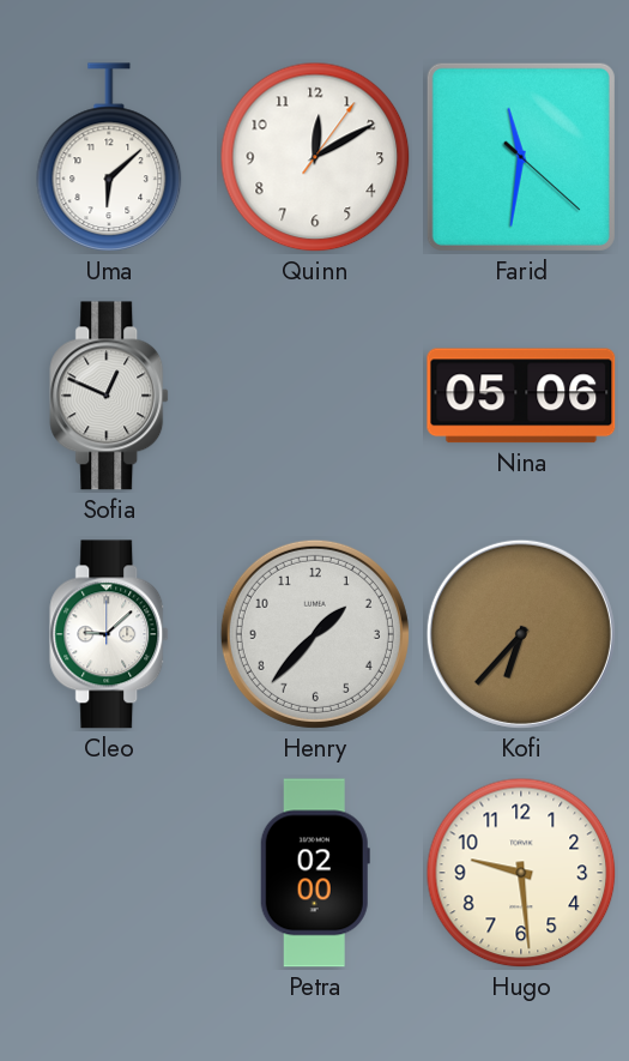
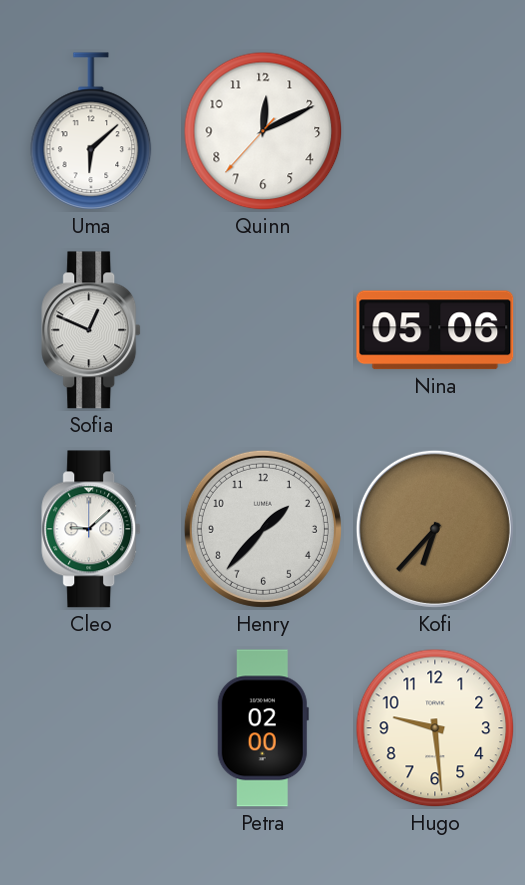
Quinn: 12:10:06 -> 12:10:37
Farid: 11:31 -> none
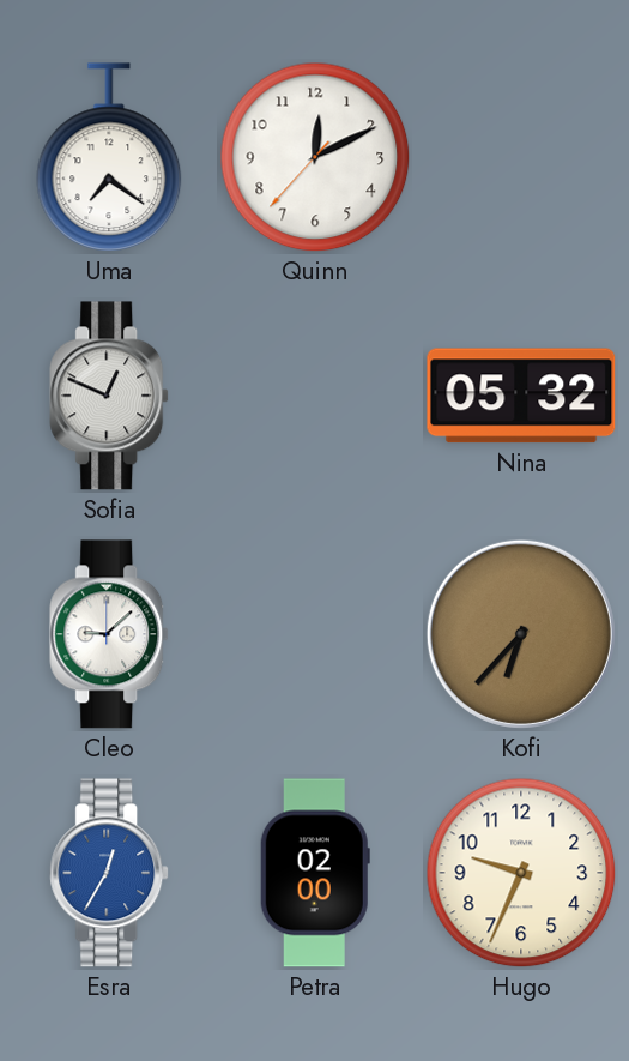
Uma: 6:08 -> 7:21
Nina: 05:06 -> 05:32
Henry: 1:37 -> none
Esra: none -> 12:35
Hugo: 9:29 -> 9:34
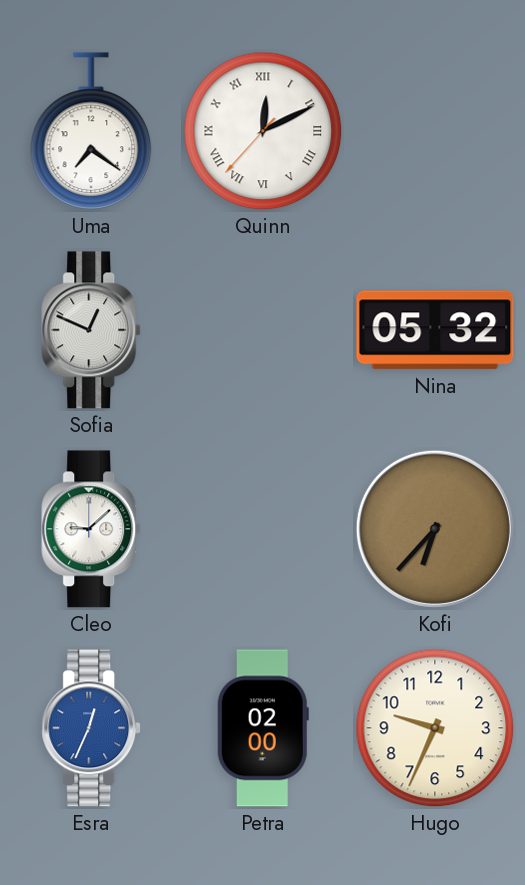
Quinn numerals: Arabic -> Roman
Esra: 12:35 -> 12:34
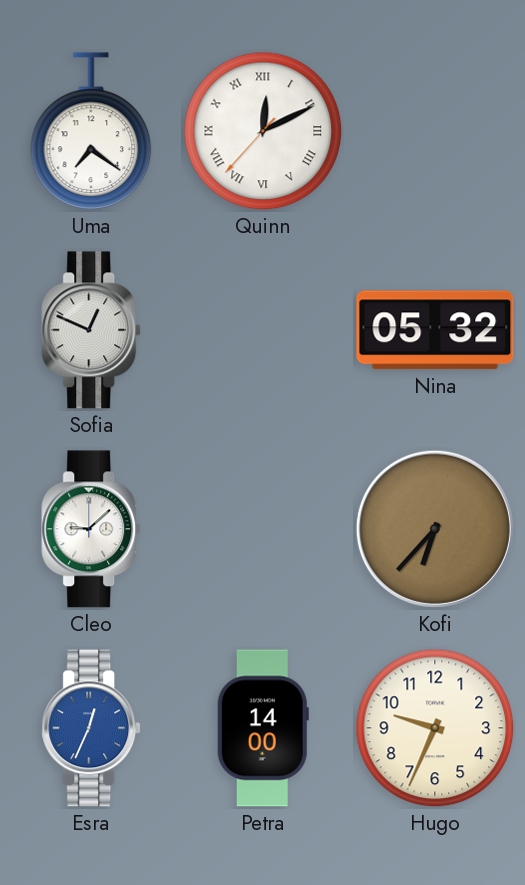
Petra: 02:00 -> 14:00
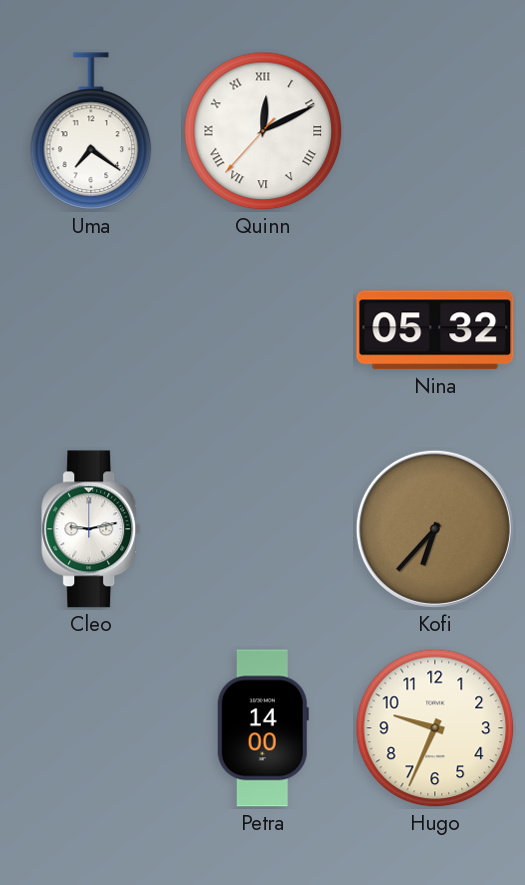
Sofia: 12:49 -> none
Cleo: 9:08 -> 9:13
Esra: 12:34 -> none
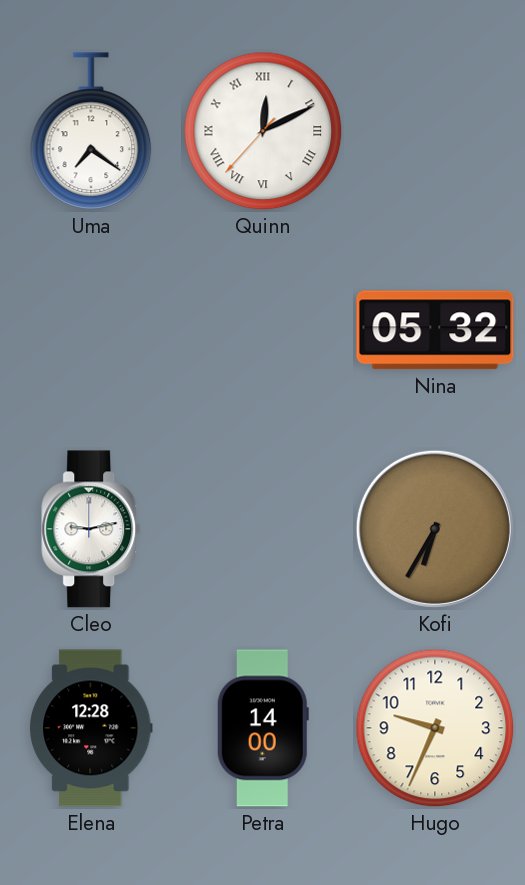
Kofi: 6:37 -> 6:35
Elena: none -> 12:28
